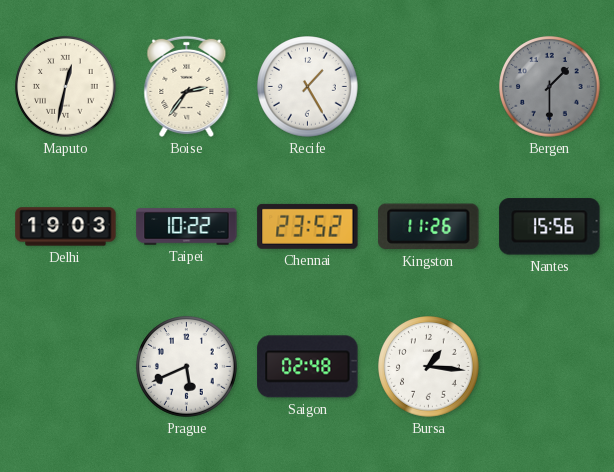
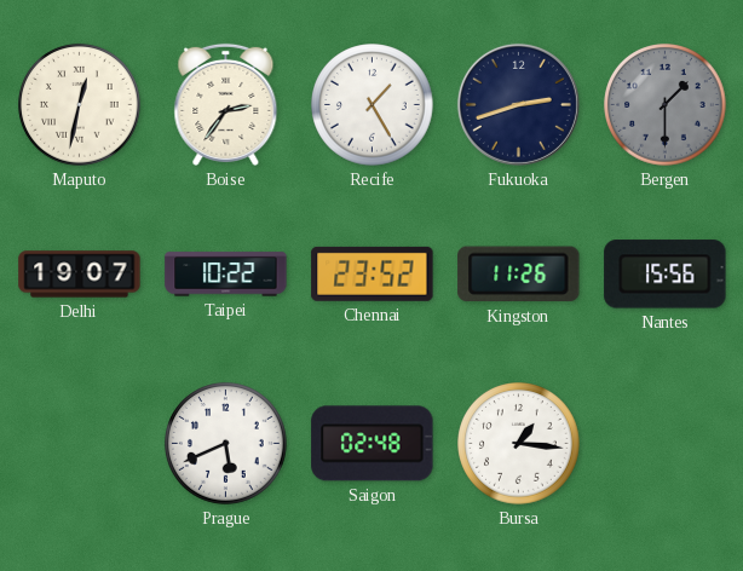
Fukuoka: none -> 2:42
Delhi: 19:03 -> 19:07
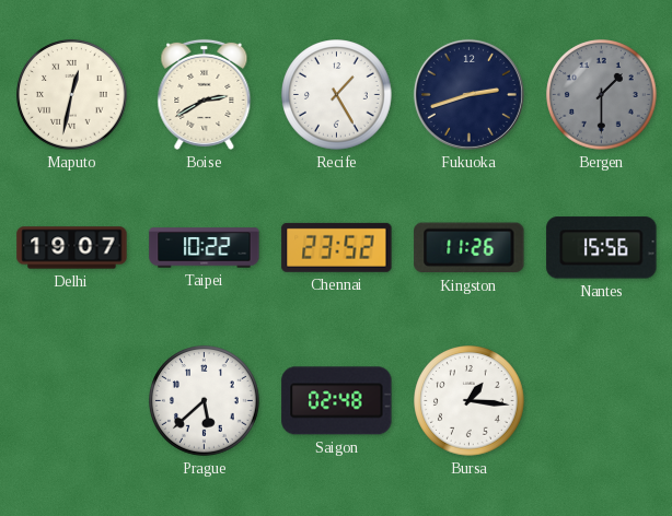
Boise: 2:36 -> 2:40
Prague: 5:41 -> 5:38
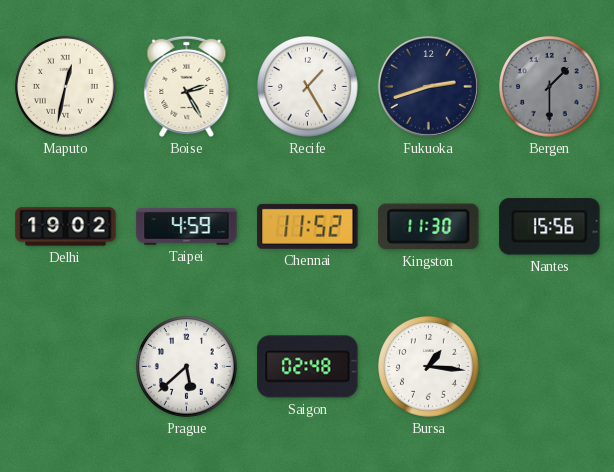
Boise: 2:40 -> 2:25
Delhi: 19:07 -> 19:02
Taipei: 10:22 -> 4:59
Chennai: 23:52 -> 11:52
Kingston: 11:26 -> 11:30
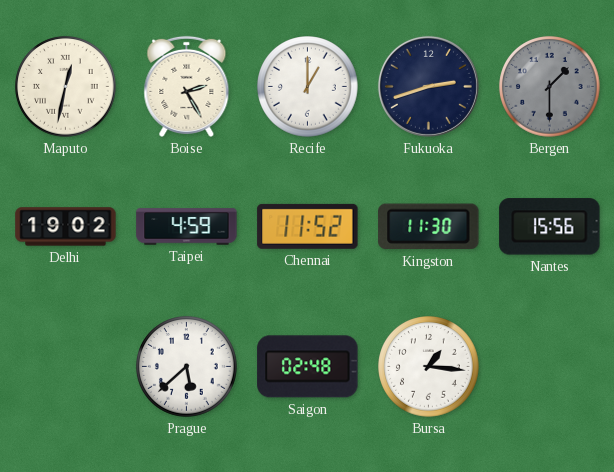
Recife: 1:25 -> 1:00
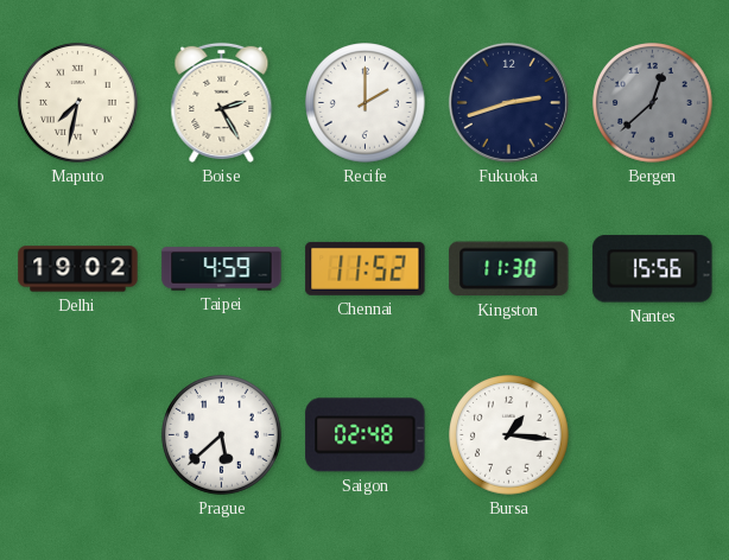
Maputo: 12:32 -> 7:32
Recife: 1:00 -> 2:00
Bergen: 1:30 -> 12:38
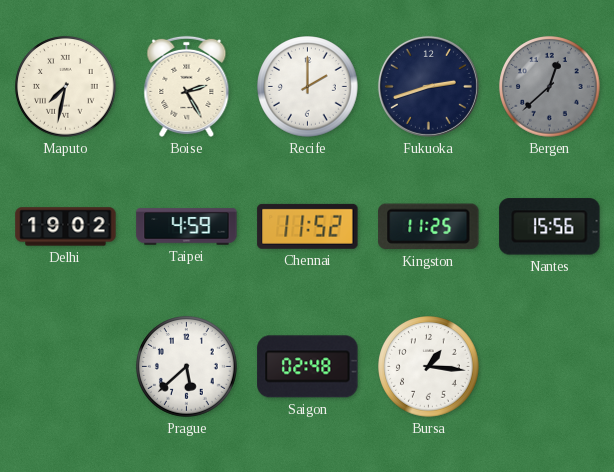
Kingston: 11:30 -> 11:25
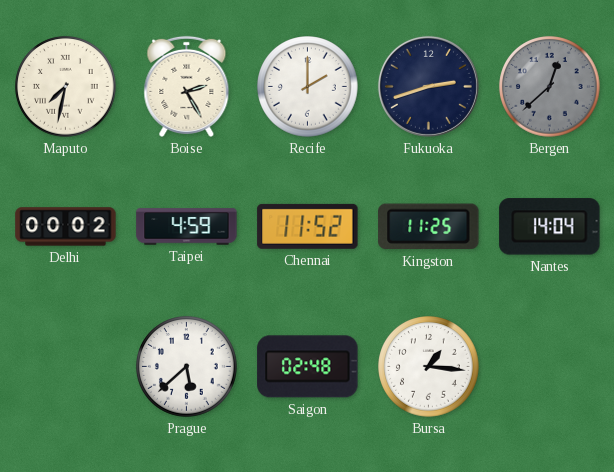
Delhi: 19:02 -> 00:02
Nantes: 15:56 -> 14:04
